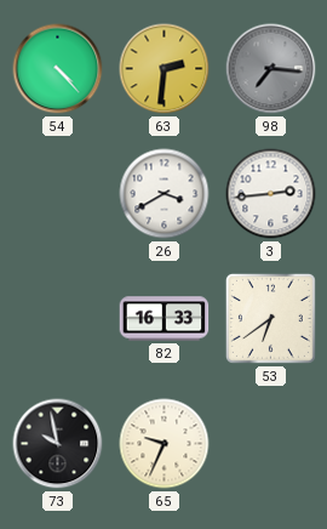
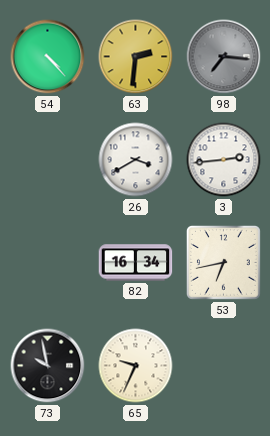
82: 16:33 -> 16:34
53: 6:39 -> 6:43
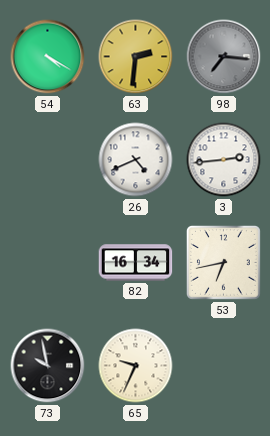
54: 4:23 -> 4:20
26: 3:40 -> 4:41
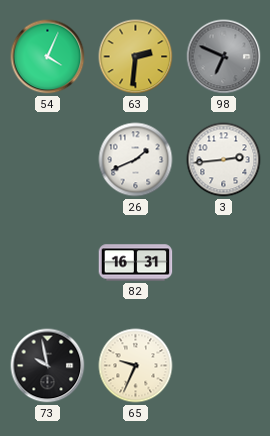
54: 4:20 -> 4:04
98: 7:16 -> 6:49
26: 4:41 -> 1:41
82: 16:34 -> 16:31
53: 6:43 -> none
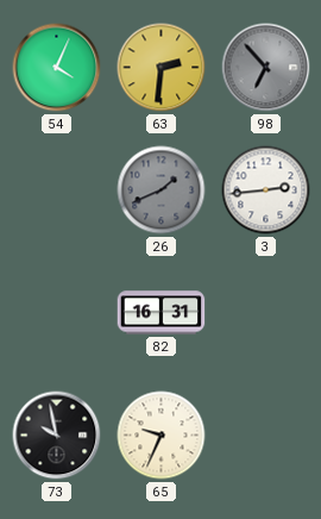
98: 6:49 -> 6:53
26 dial: white -> grey
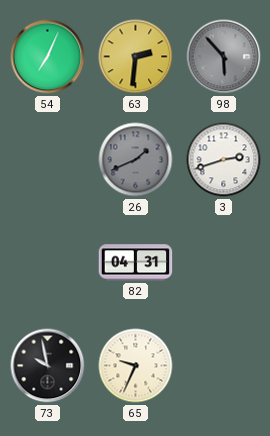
54: 4:04 -> 7:04
98: 6:53 -> 5:53
3: 2:44 -> 2:42
82: 16:31 -> 04:31
